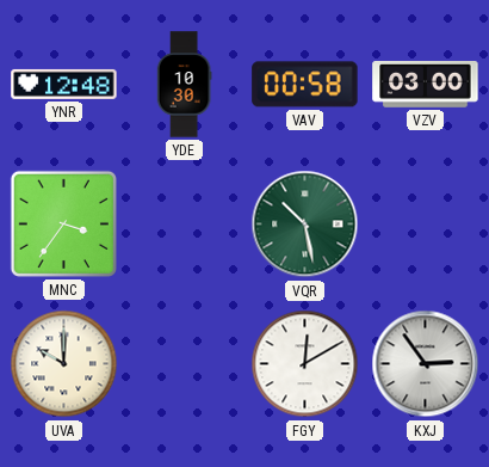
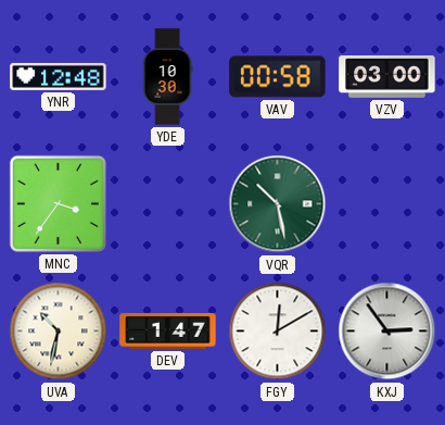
UVA: 10:00 -> 10:32
DEV: none -> 1:47
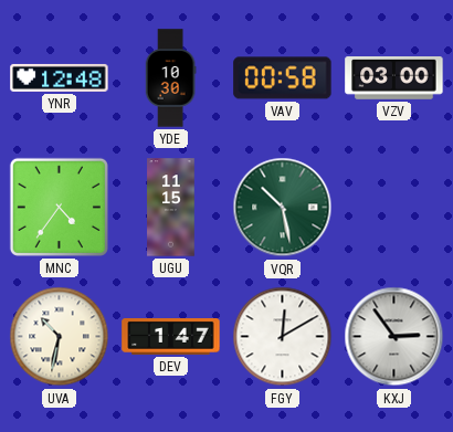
MNC: 3:36 -> 4:36
UGU: none -> 11:15
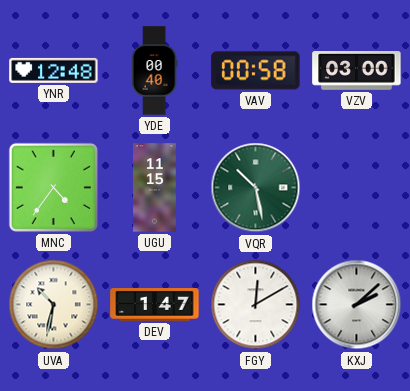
YDE: 10:30 -> 00:40
KXJ: 2:54 -> 2:08
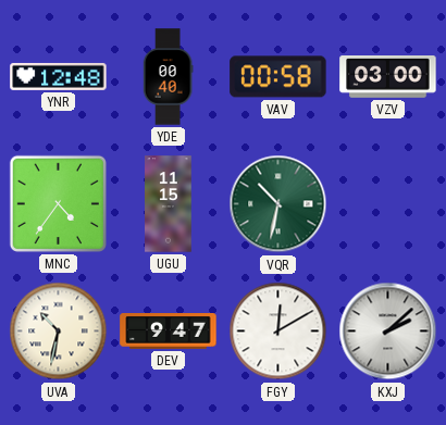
VQR: 10:28 -> 10:32
DEV: 1:47 -> 9:47
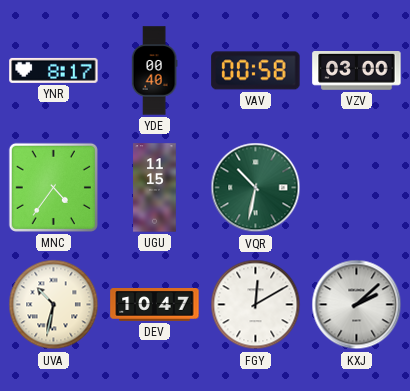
YNR: 12:48 -> 8:17
DEV: 9:47 -> 10:47
